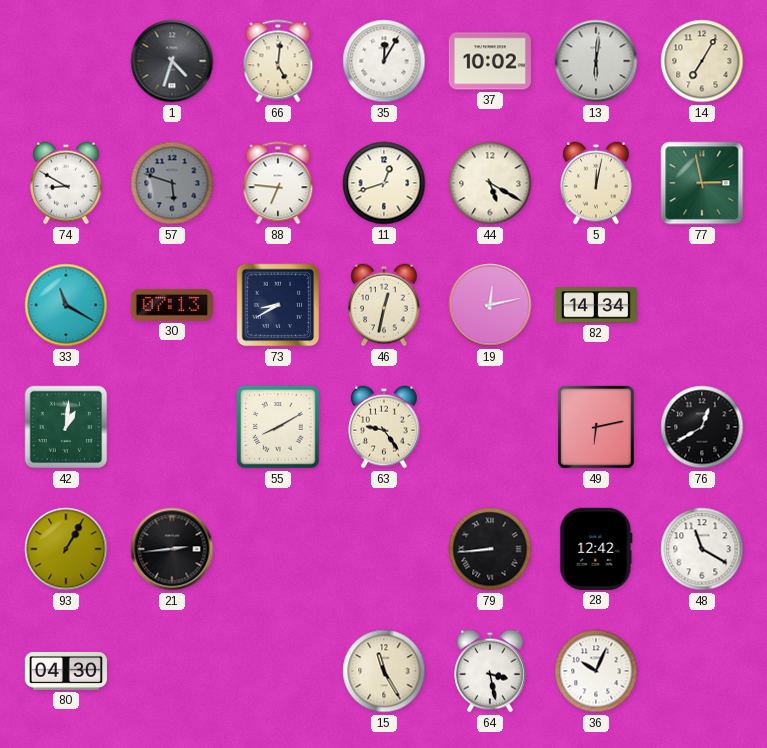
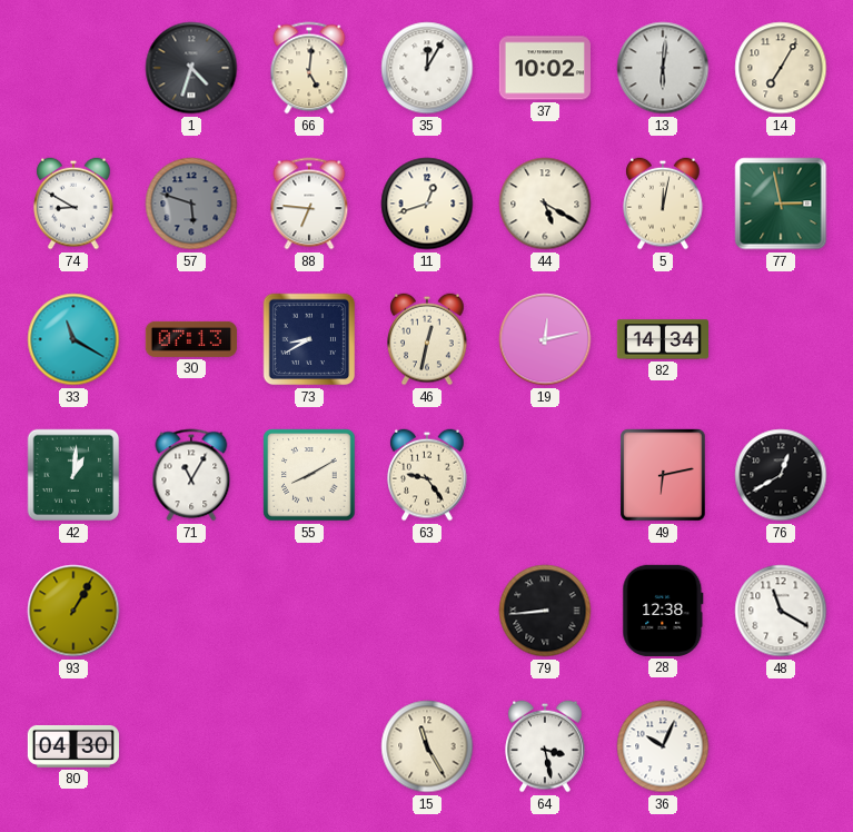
71: none -> 11:05
21: 2:44 -> none
28: 12:42 -> 12:38
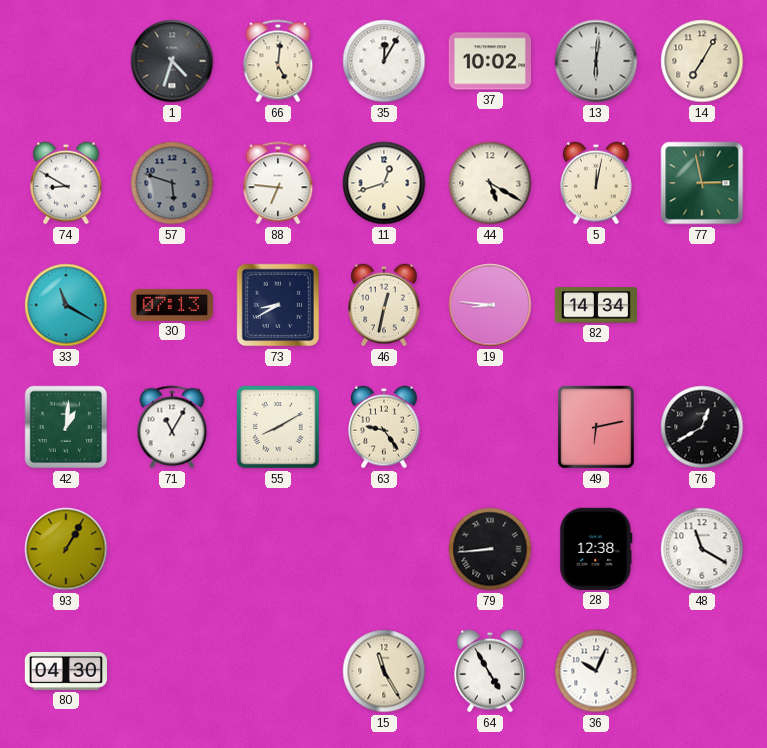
19: 12:13 -> 8:46
64: 3:28 -> 4:55
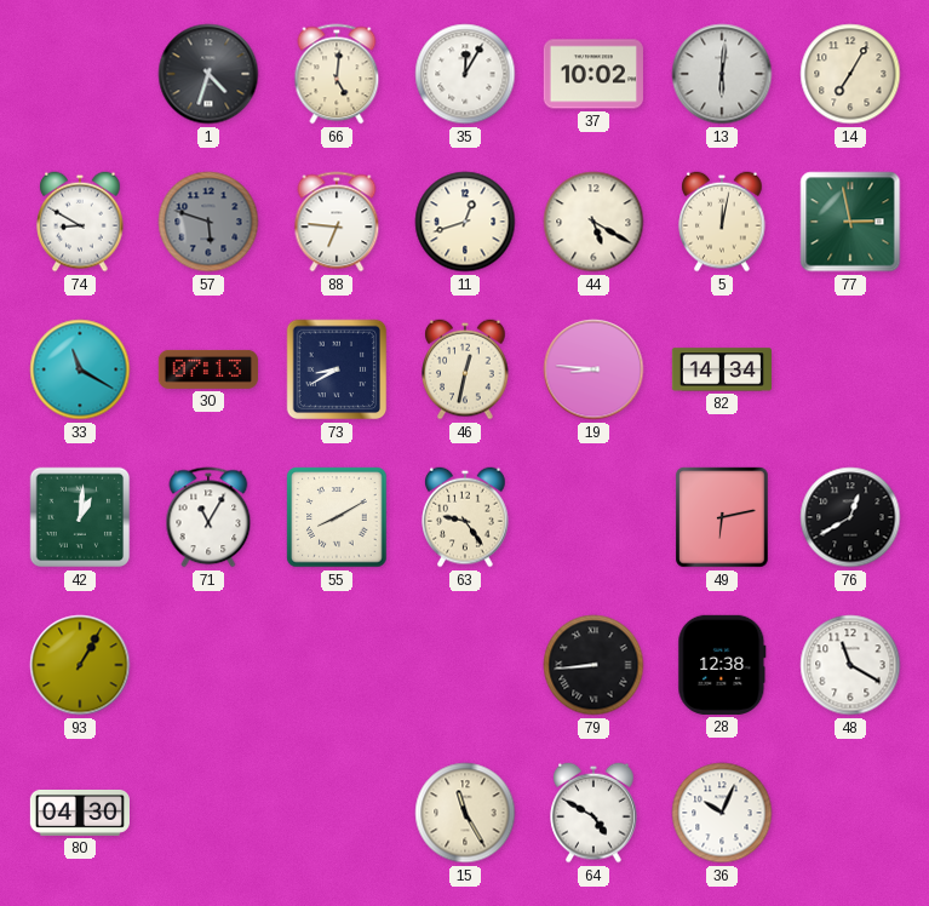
64: 4:55 -> 4:50
